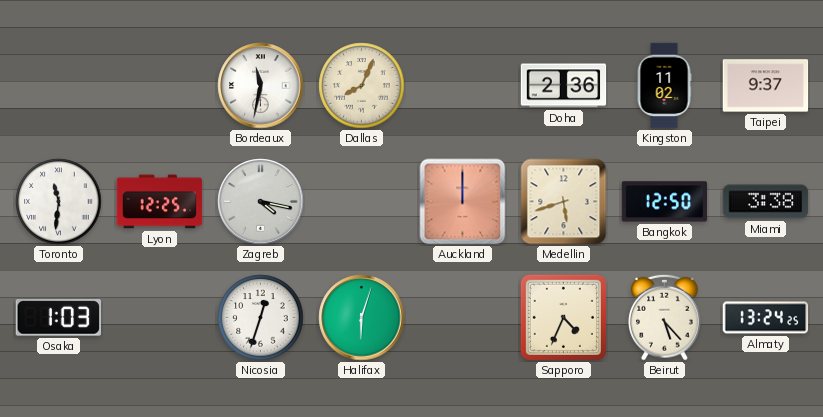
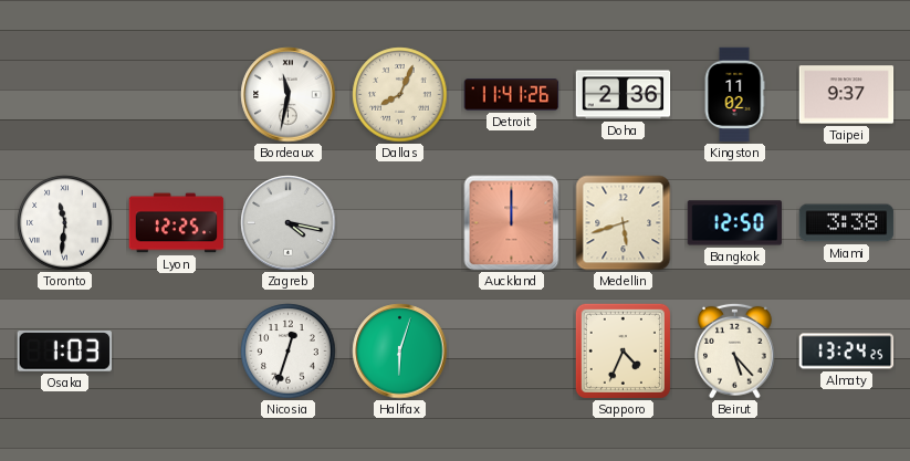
Detroit: none -> 11:41
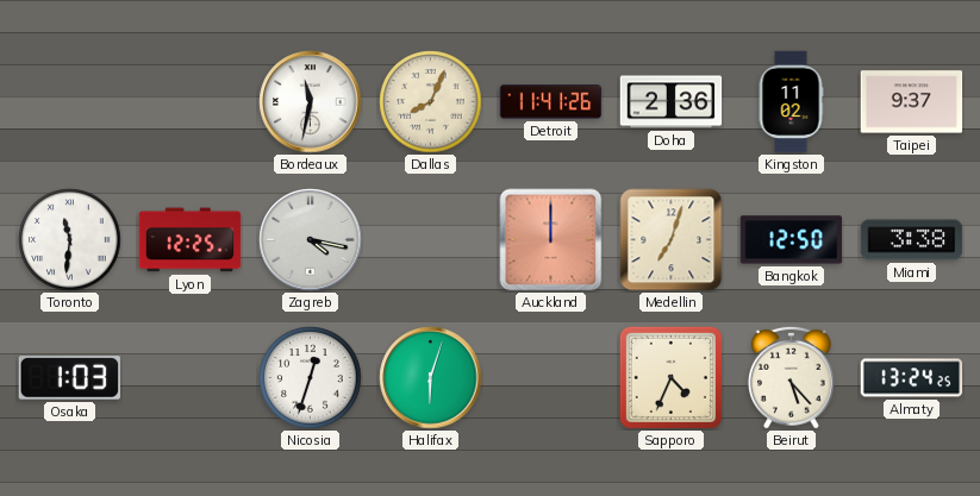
Medellin: 5:42 -> 7:03
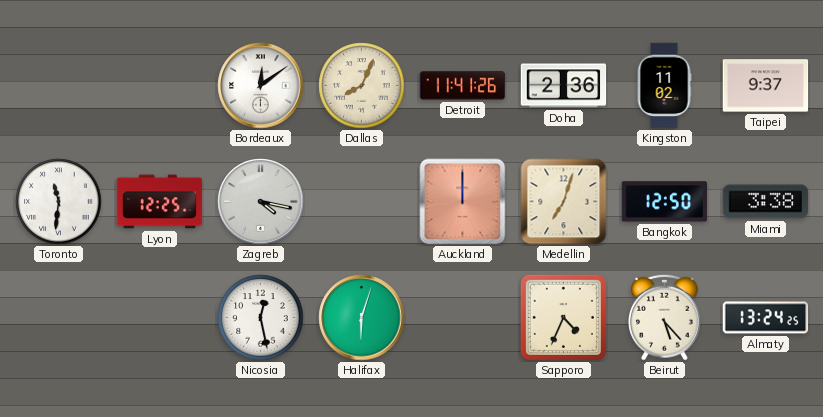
Bordeaux: 11:32 -> 12:09
Osaka: 1:03 -> none
Nicosia: 12:33 -> 12:28
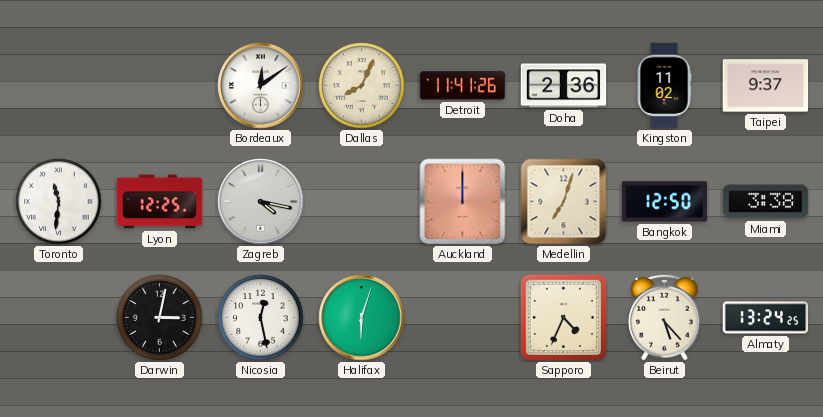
Darwin: none -> 3:02
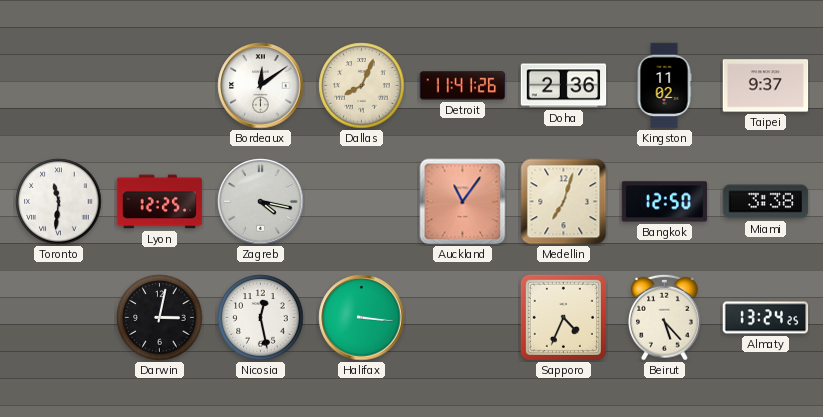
Auckland: 12:00 -> 11:06
Halifax: 6:03 -> 3:16
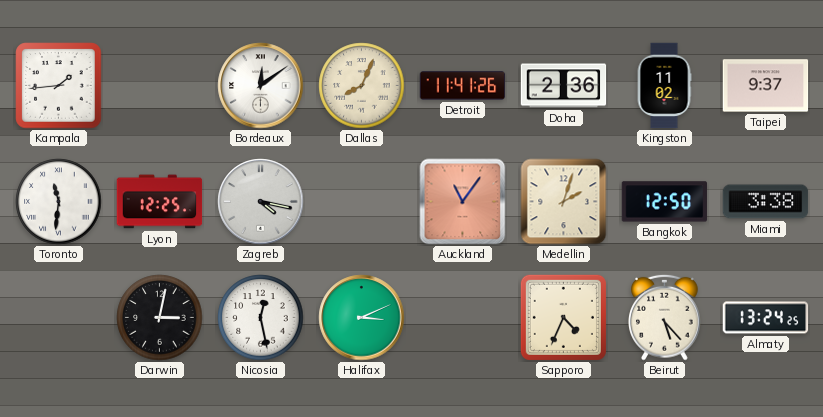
Kampala: none -> 1:44
Medellin: 7:03 -> 2:03
Halifax: 3:16 -> 3:11
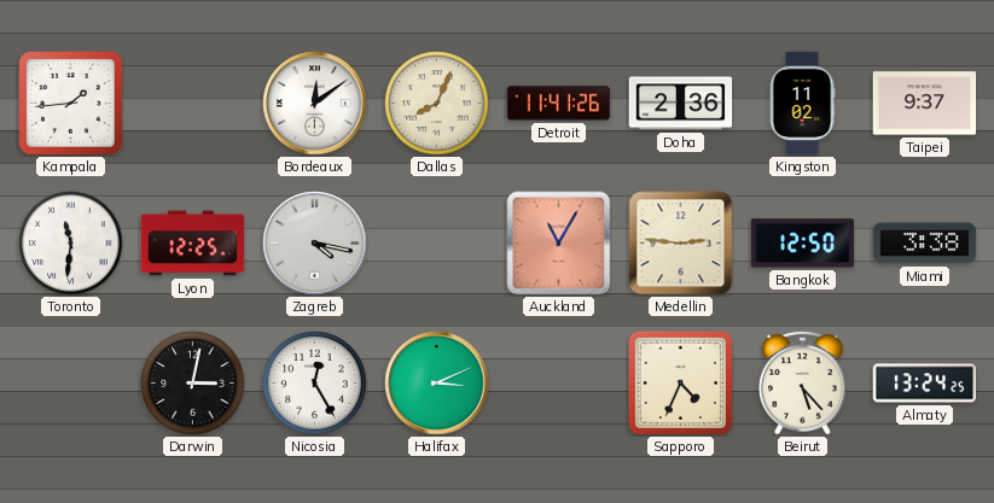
Auckland: 11:06 -> 11:05
Medellin: 2:03 -> 2:46
Nicosia: 12:28 -> 12:25
